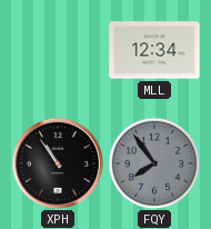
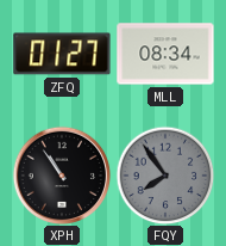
ZFQ: none -> 01:27
MLL: 12:34 -> 08:34
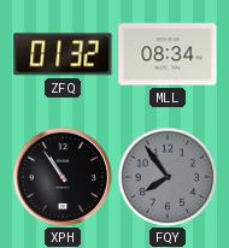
ZFQ: 01:27 -> 01:32
